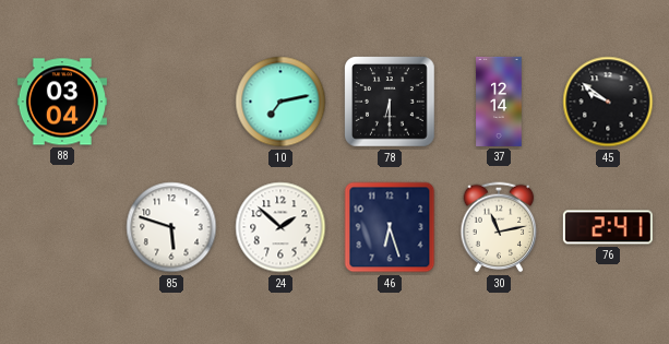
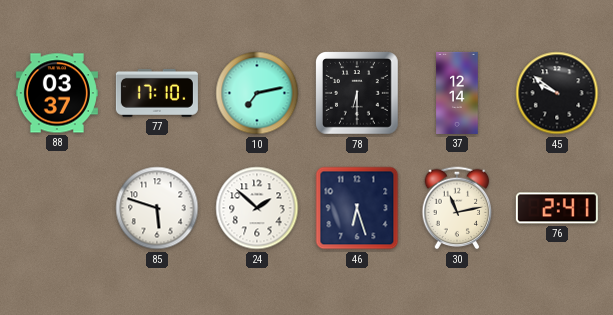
88: 03:04 -> 03:37
77: none -> 17:10
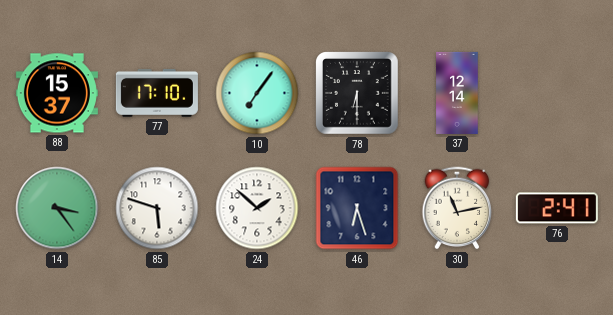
88: 03:37 -> 15:37
10: 7:13 -> 7:06
45: 9:51 -> none
14: none -> 3:24
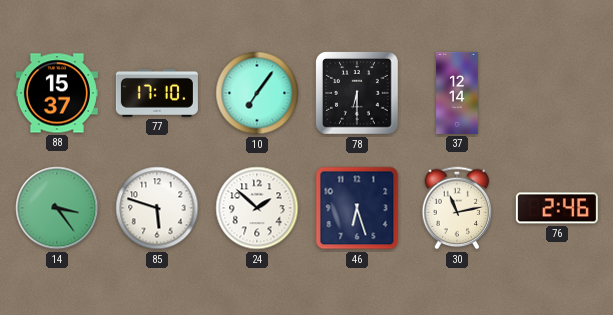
76: 2:41 -> 2:46
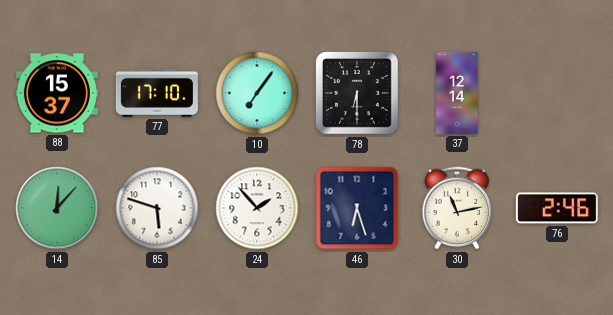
14: 3:24 -> 12:07
24: 1:52 -> 1:53
